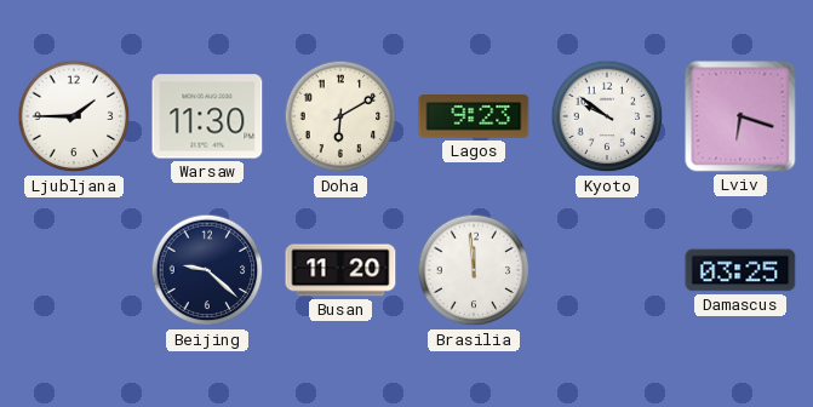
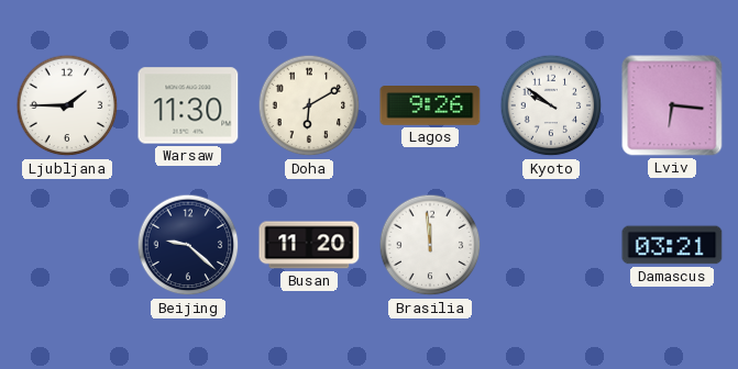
Lagos: 9:23 -> 9:26
Lviv: 6:18 -> 6:16
Damascus: 03:25 -> 03:21
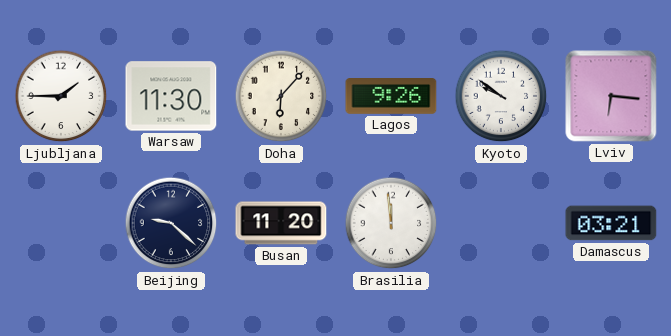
Doha: 6:10 -> 6:07
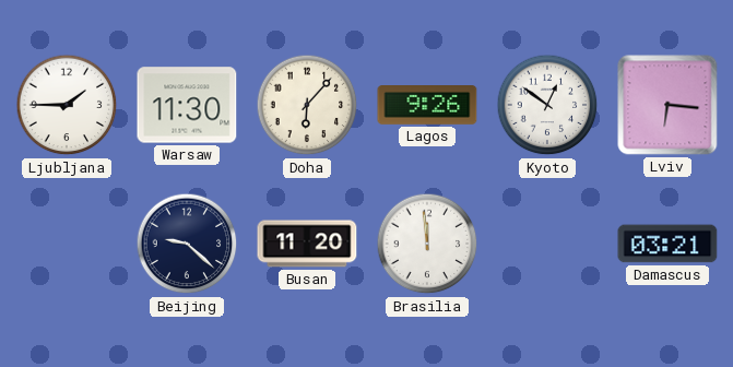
Kyoto: 9:51 -> 12:51
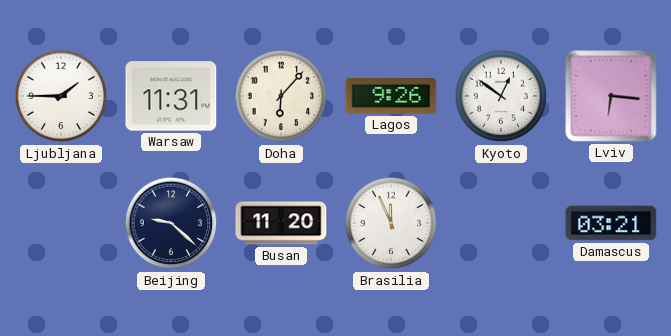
Warsaw: 11:30 -> 11:31
Brasilia: 11:59 -> 11:56
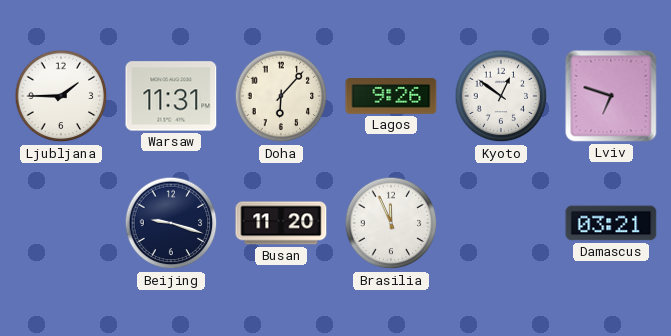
Lviv: 6:16 -> 6:48
Beijing: 9:22 -> 9:18
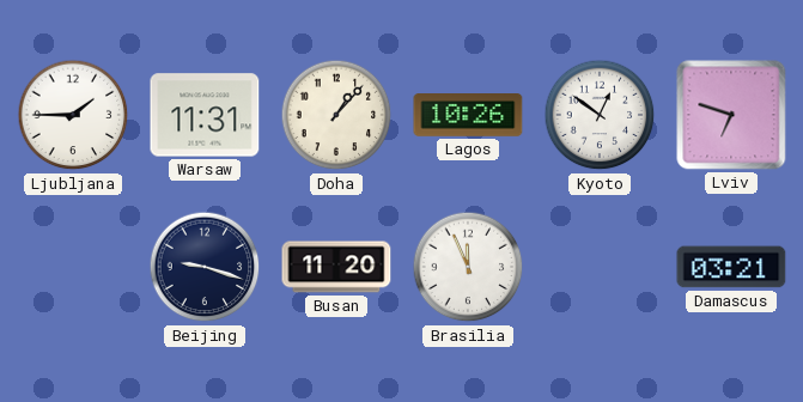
Doha: 6:07 -> 1:07
Lagos: 9:26 -> 10:26
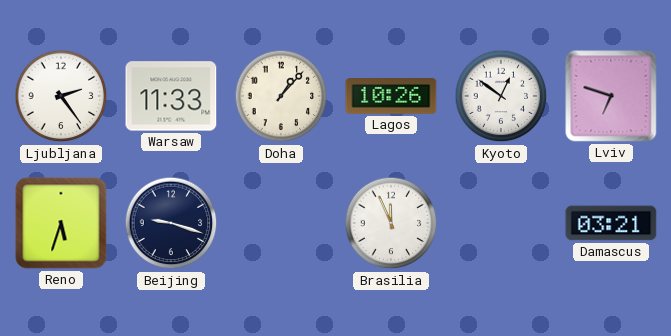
Ljubljana: 1:45 -> 2:24
Warsaw: 11:31 -> 11:33
Reno: none -> 5:33
Busan: 11:20 -> none
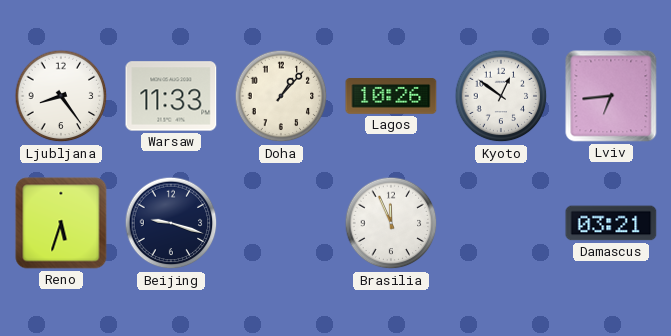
Ljubljana: 2:24 -> 8:24
Lviv: 6:48 -> 6:44
